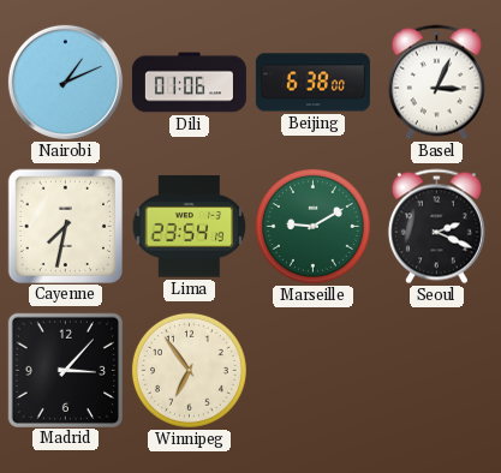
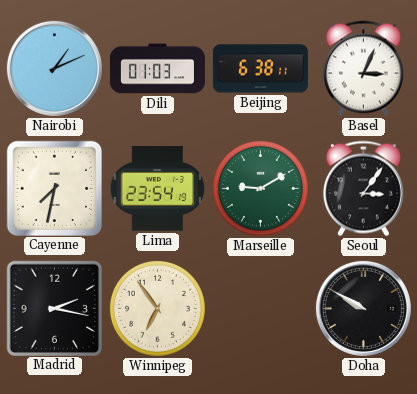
Dili: 01:06 -> 01:03
Beijing: 6:38:00 -> 6:38:11
Seoul: 2:19 -> 3:06
Madrid: 3:07 -> 2:17
Doha: none -> 9:50
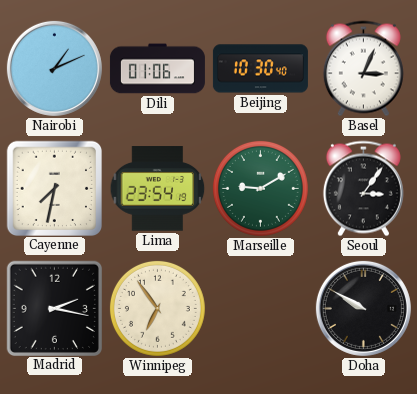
Dili: 01:03 -> 01:06
Beijing: 6:38 -> 10:30
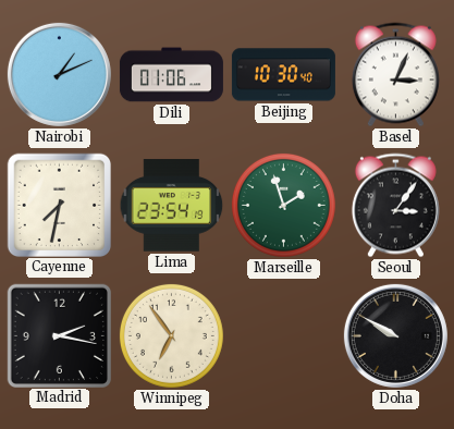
Marseille: 9:10 -> 1:57
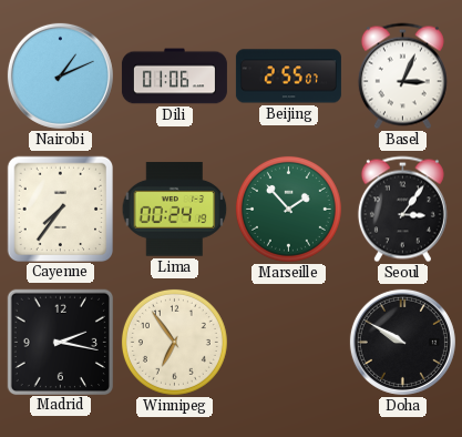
Beijing: 10:30 -> 2:55
Cayenne: 7:32 -> 7:36
Lima: 23:54 -> 00:24
Marseille: 1:57 -> 1:53
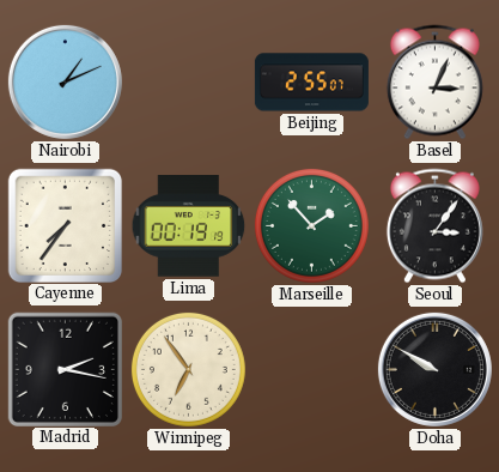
Dili: 01:06 -> none
Lima: 00:24 -> 00:19
